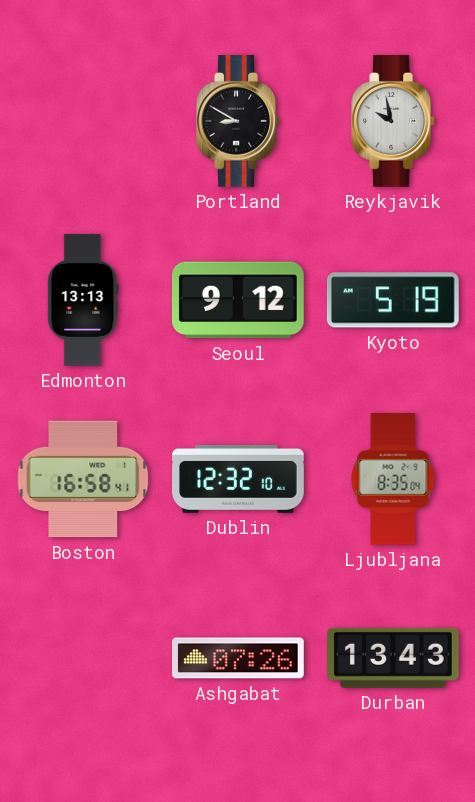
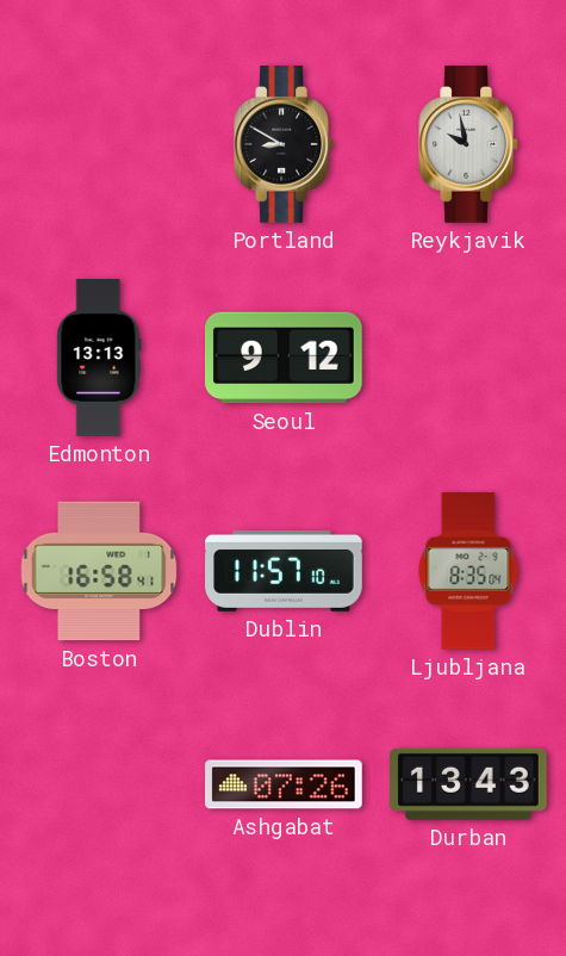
Kyoto: 5:19 -> none
Dublin: 12:32 -> 11:57
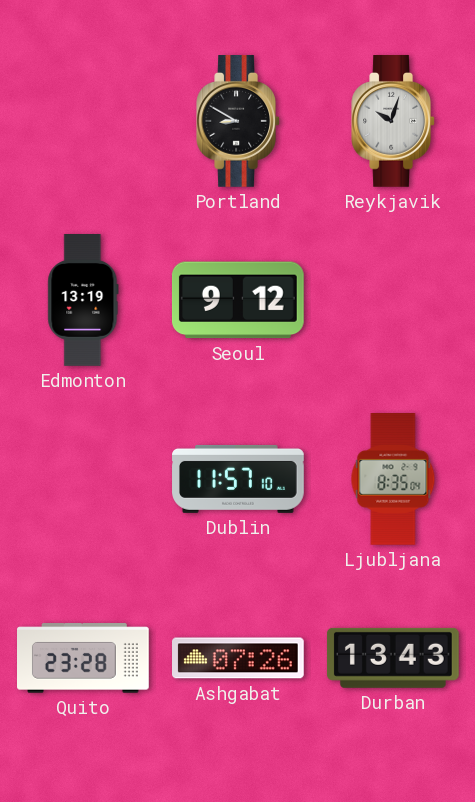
Reykjavik: 9:58 -> 10:03
Edmonton: 13:13 -> 13:19
Boston: 16:58 -> none
Quito: none -> 23:28
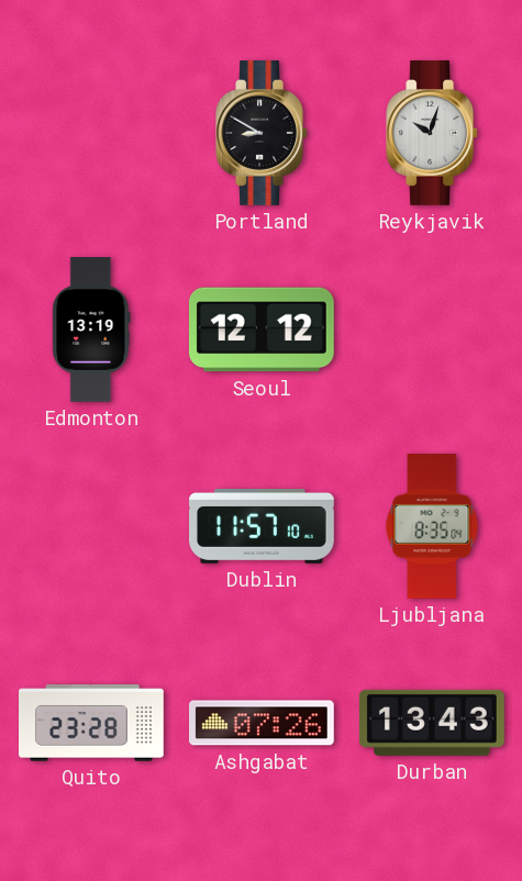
Seoul: 9:12 -> 12:12
